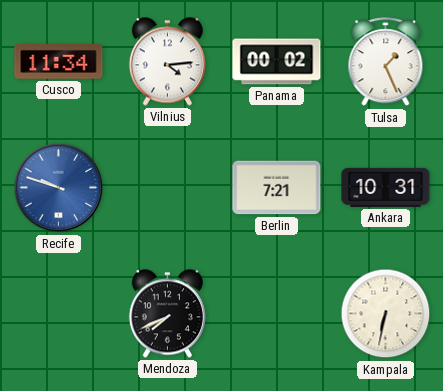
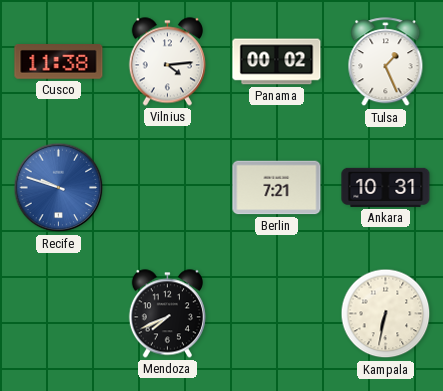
Cusco: 11:34 -> 11:38
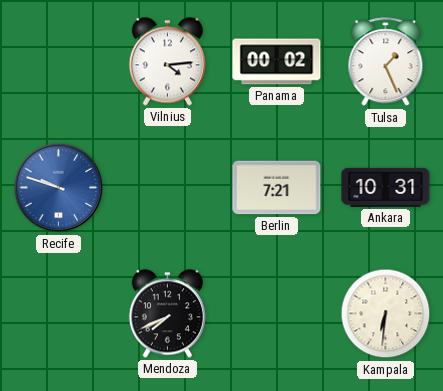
Cusco: 11:38 -> none
Kampala: 6:32 -> 6:31
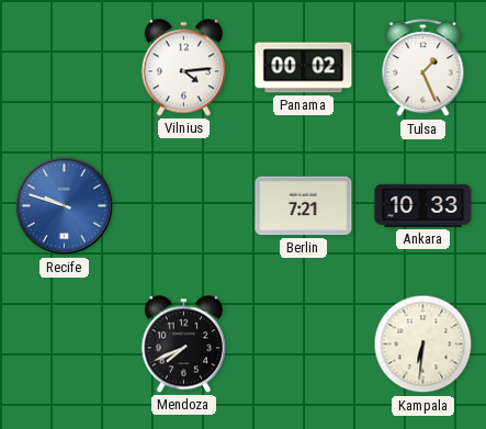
Ankara: 10:31 -> 10:33
